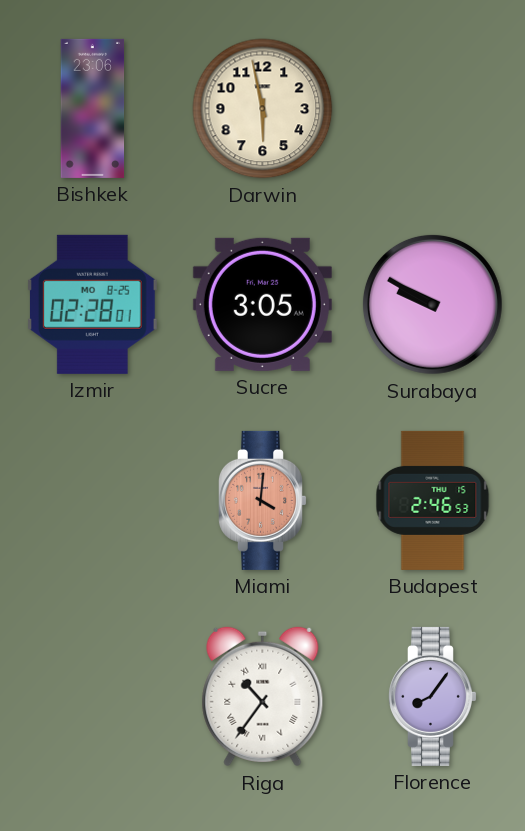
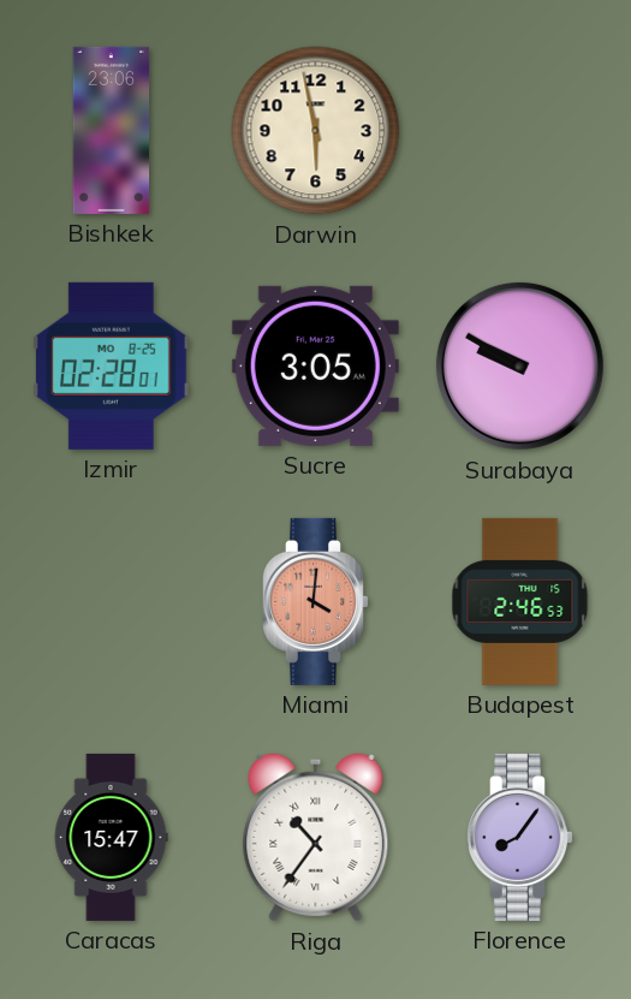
Caracas: none -> 15:47
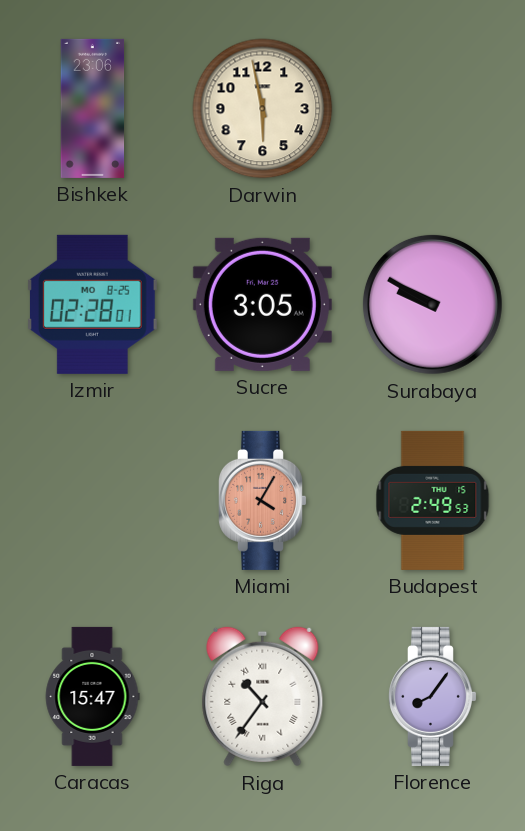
Miami: 4:01 -> 4:05
Budapest: 2:46 -> 2:49
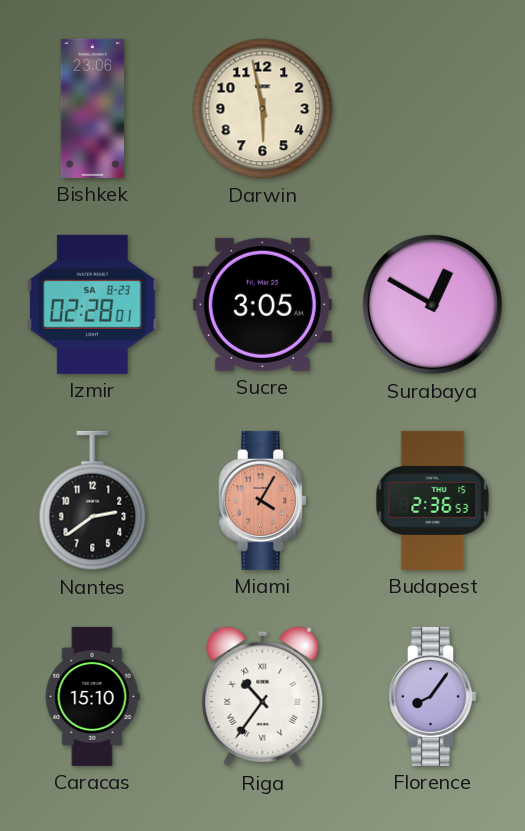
Izmir date: MO 8-25 -> SA 8-23
Surabaya: 9:50 -> 12:50
Nantes: none -> 2:39
Budapest: 2:49 -> 2:36
Caracas: 15:47 -> 15:10
